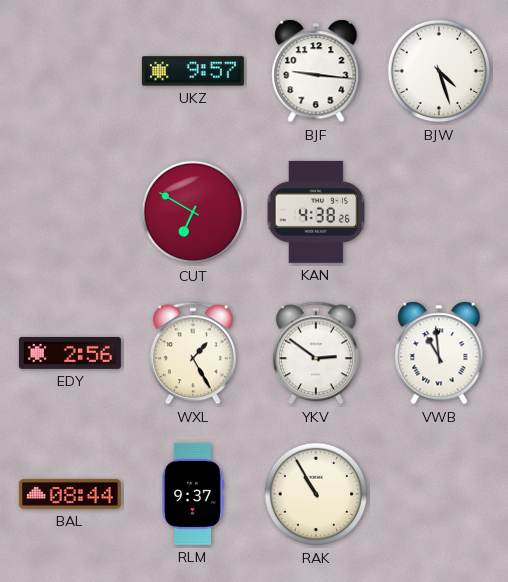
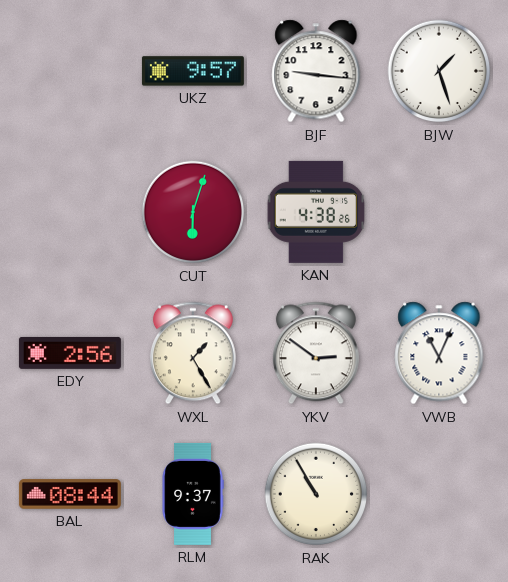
BJW: 4:27 -> 1:27
CUT: 6:50 -> 6:03
VWB: 10:59 -> 11:04
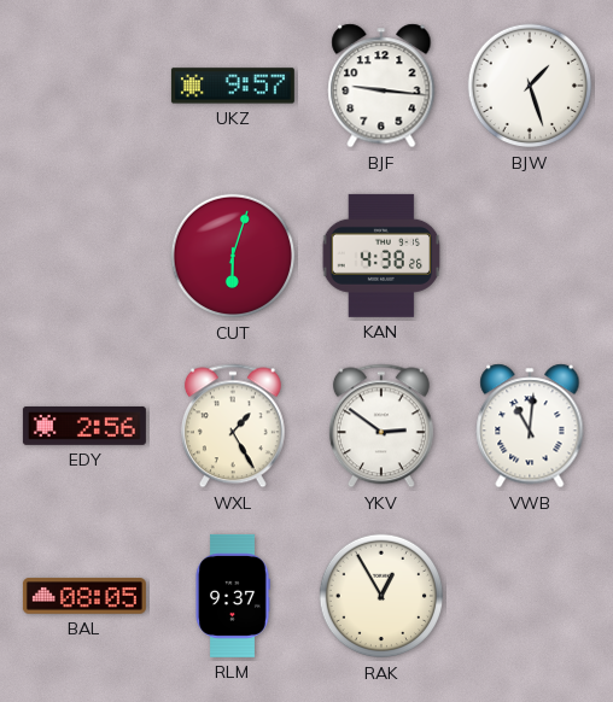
VWB: 11:04 -> 11:01
BAL: 08:44 -> 08:05
RAK: 10:55 -> 12:55
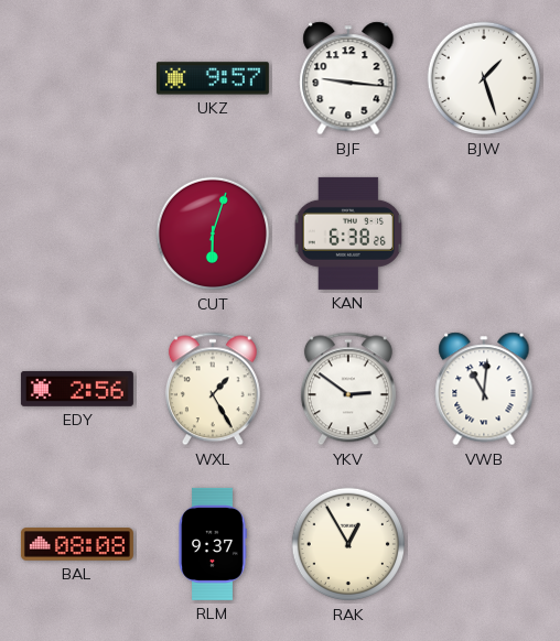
KAN: 4:38 -> 6:38
BAL: 08:05 -> 08:08
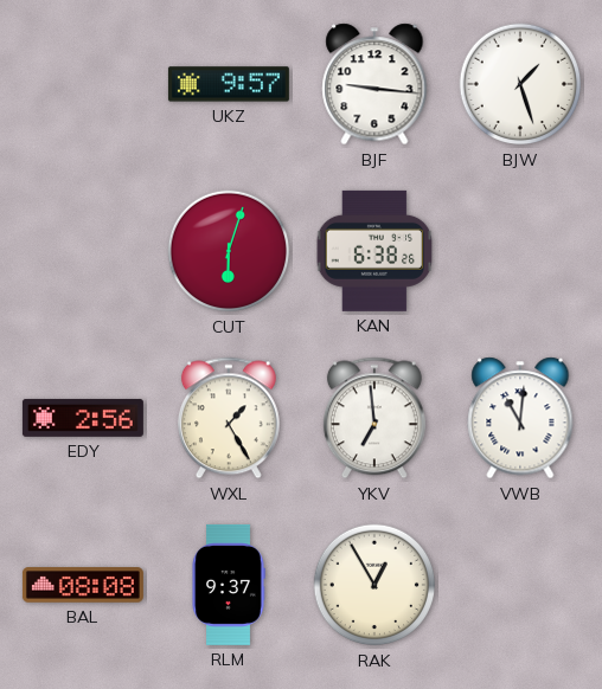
YKV: 2:51 -> 6:59
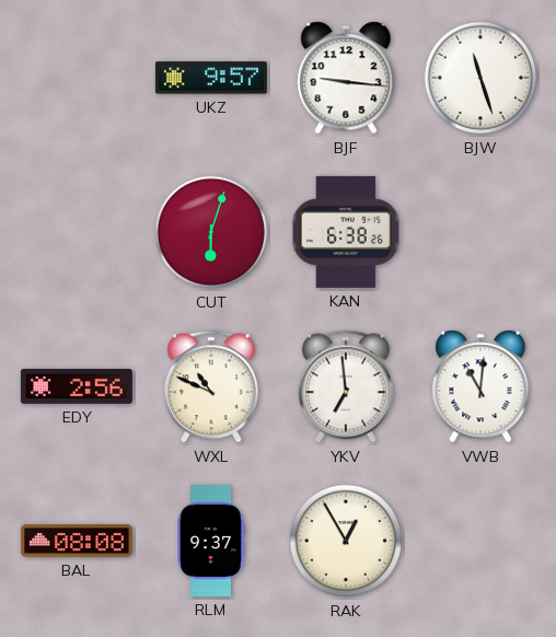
BJW: 1:27 -> 11:27
WXL: 1:25 -> 10:49
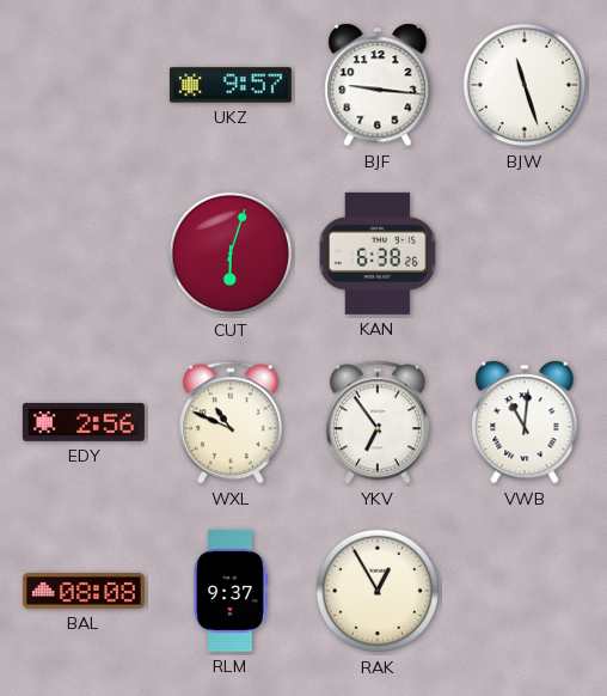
YKV: 6:59 -> 6:54
